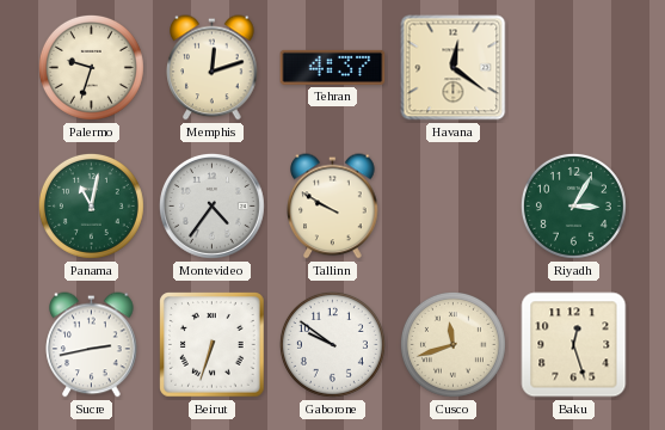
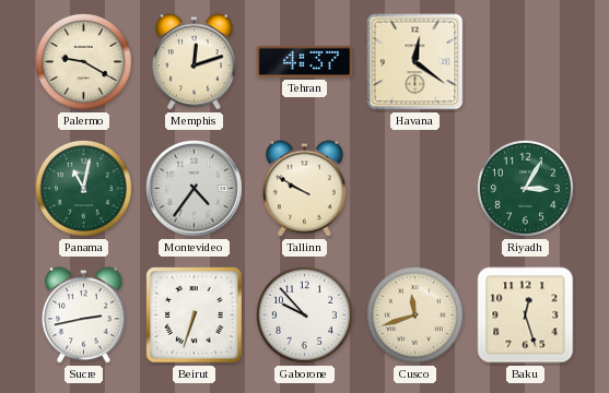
Palermo: 9:33 -> 9:20
Gaborone: 9:51 -> 9:53
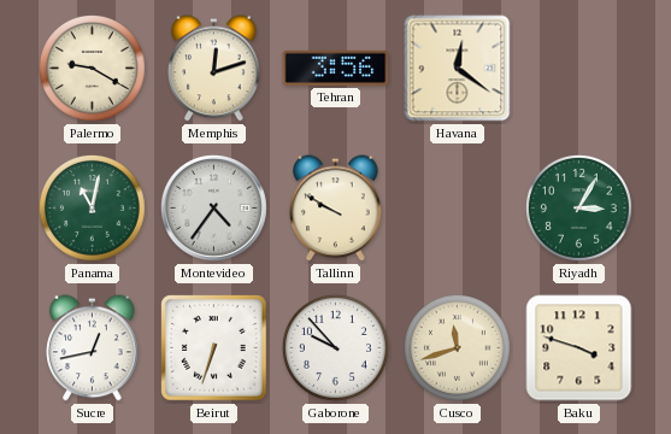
Tehran: 4:37 -> 3:56
Sucre: 2:43 -> 12:43
Baku: 12:27 -> 3:48
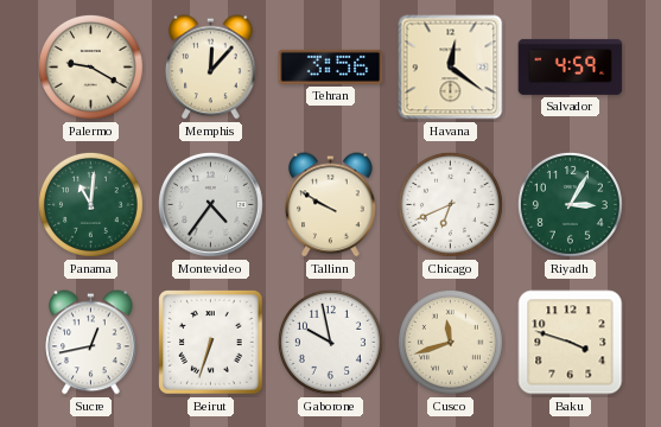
Memphis: 12:12 -> 12:07
Salvador: none -> 4:59
Panama: 11:02 -> 11:01
Chicago: none -> 6:41
Gaborone: 9:53 -> 9:58
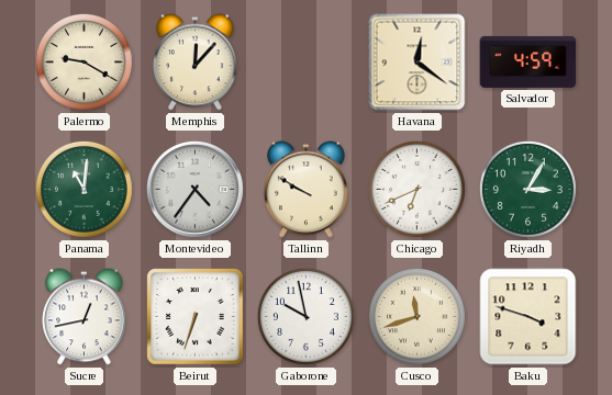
Tehran: 3:56 -> none
